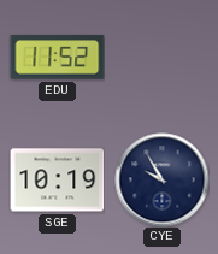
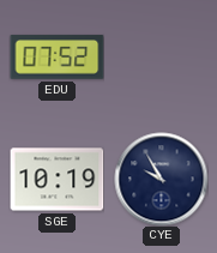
EDU: 11:52 -> 07:52
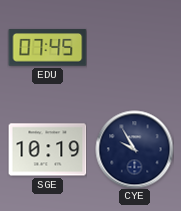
EDU: 07:52 -> 07:45
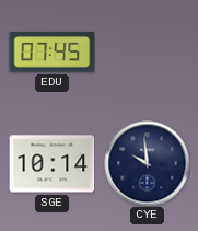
SGE: 10:19 -> 10:14
CYE: 9:55 -> 9:59
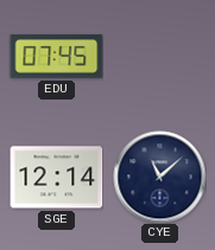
SGE: 10:14 -> 12:14
CYE: 9:59 -> 11:08
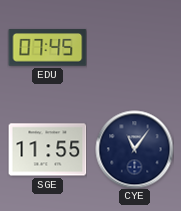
SGE: 12:14 -> 11:55
CYE: 11:08 -> 11:06
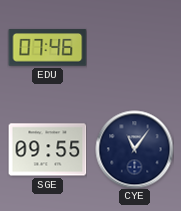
EDU: 07:45 -> 07:46
SGE: 11:55 -> 09:55
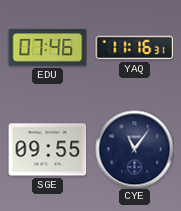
YAQ: none -> 11:16
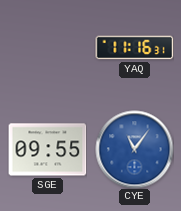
EDU: 07:46 -> none
CYE dial: navy -> blue
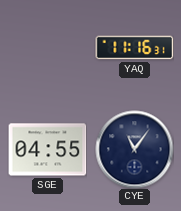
SGE: 09:55 -> 04:55
CYE dial: blue -> navy
